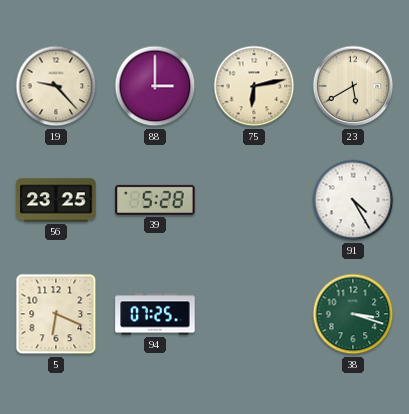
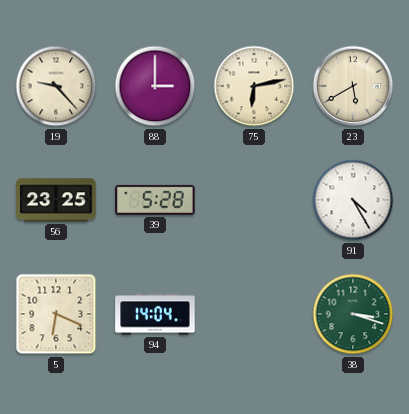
94: 07:25 -> 14:04
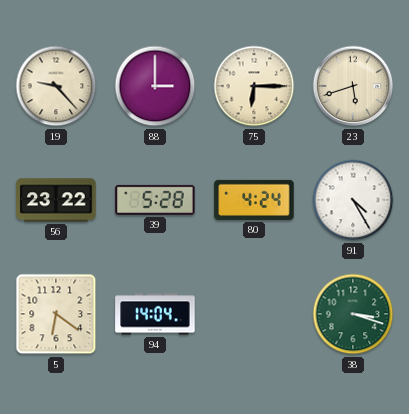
75: 6:13 -> 6:15
23: 5:40 -> 5:42
56: 23:25 -> 23:22
80: none -> 4:24
5: 6:19 -> 6:21
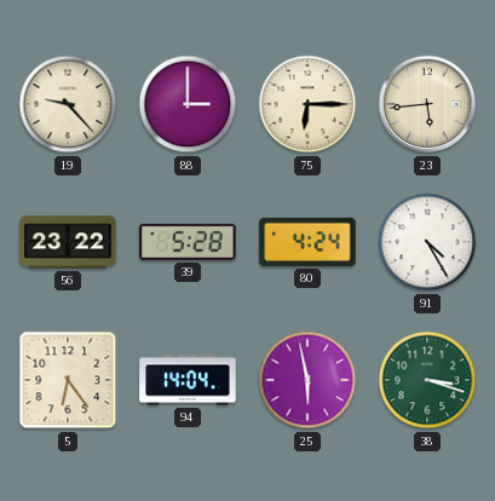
23: 5:42 -> 5:44
5: 6:21 -> 6:24
25: none -> 5:58
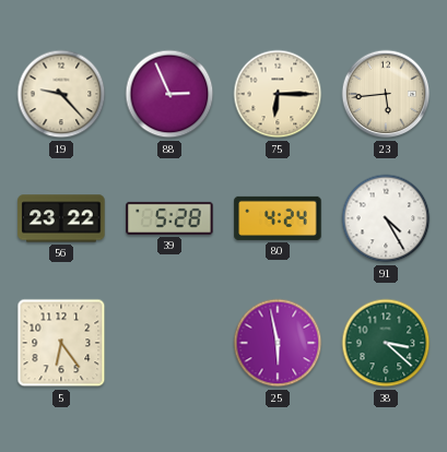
88: 3:00 -> 2:56
94: 14:04 -> none
38: 3:18 -> 3:22
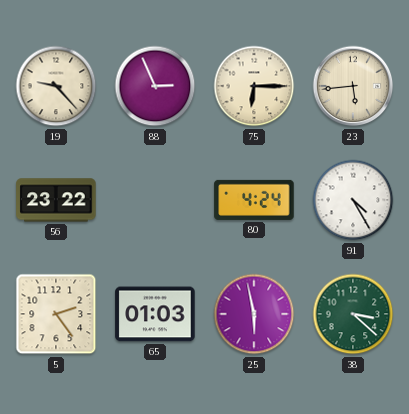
39: 5:28 -> none
5: 6:24 -> 2:24
65: none -> 01:03
